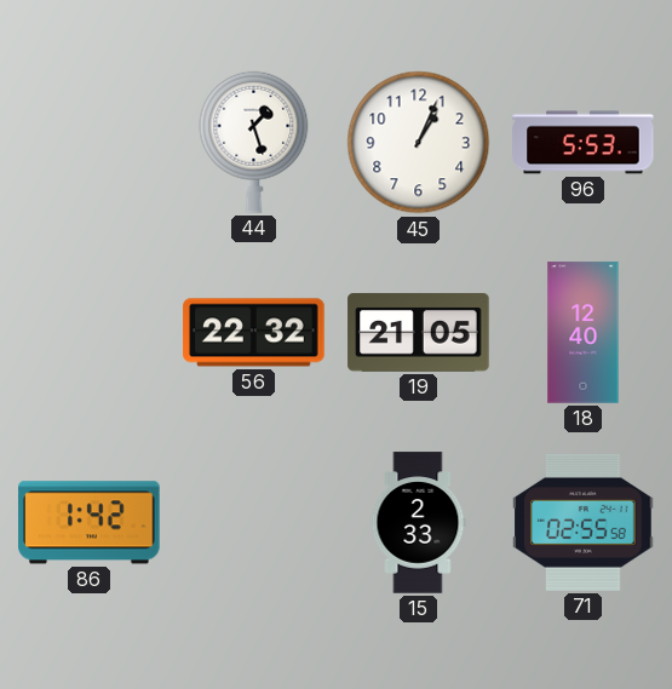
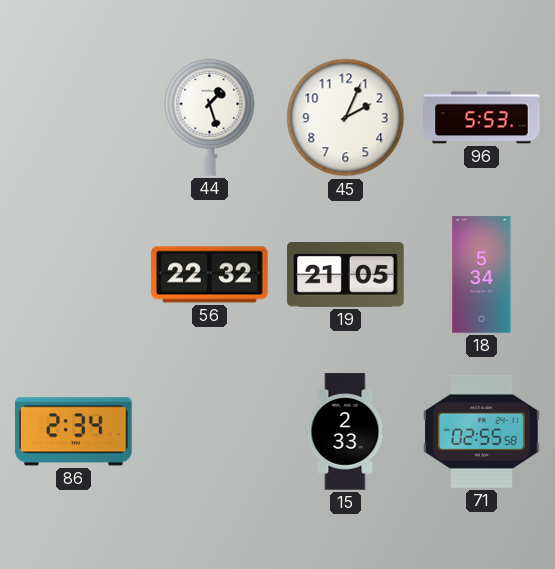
45: 1:04 -> 2:04
18: 12:40 -> 5:34
86: 1:42 -> 2:34
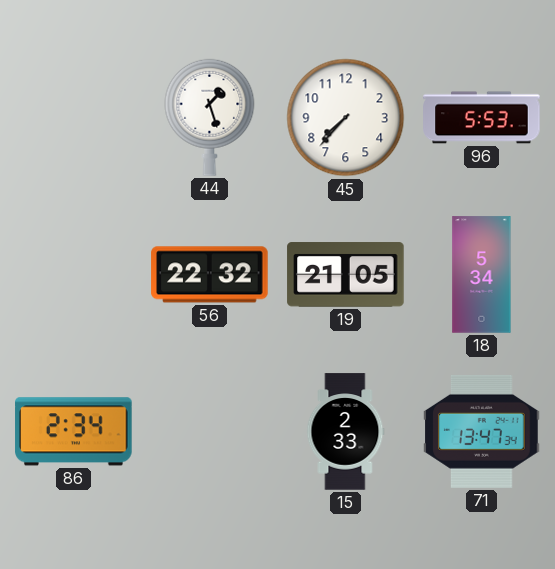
45: 2:04 -> 7:37
71: 02:55 -> 13:47
